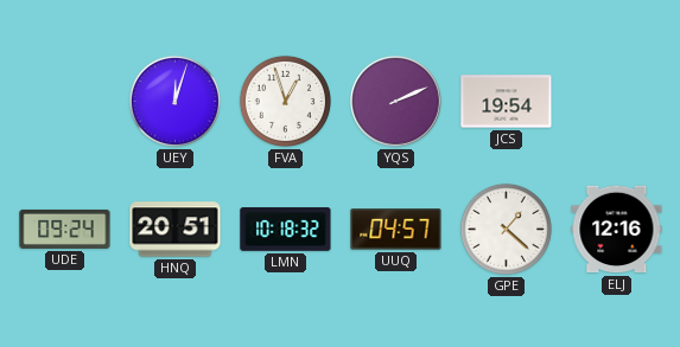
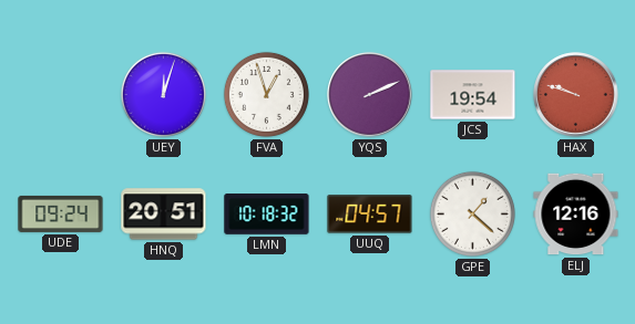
HAX: none -> 9:48
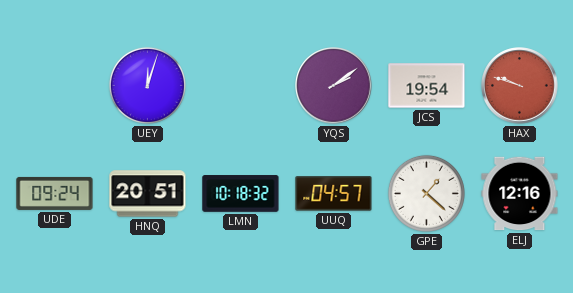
FVA: 12:57 -> none
YQS: 2:11 -> 2:09
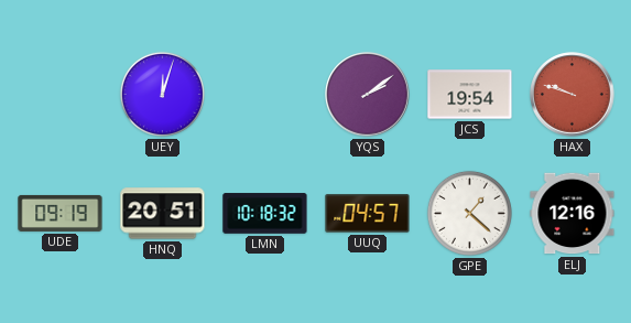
UDE: 09:24 -> 09:19
